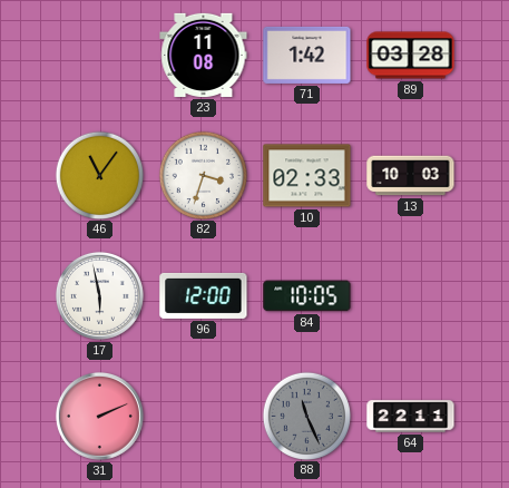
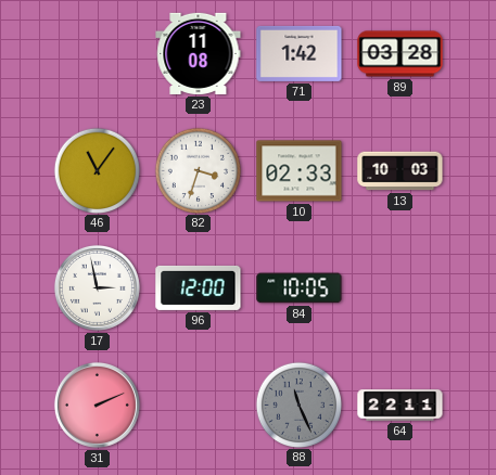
17: 5:58 -> 2:58
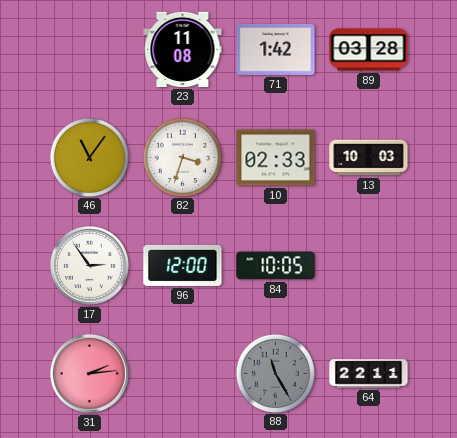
17: 2:58 -> 2:54
31: 2:11 -> 2:14
88: 11:26 -> 11:25
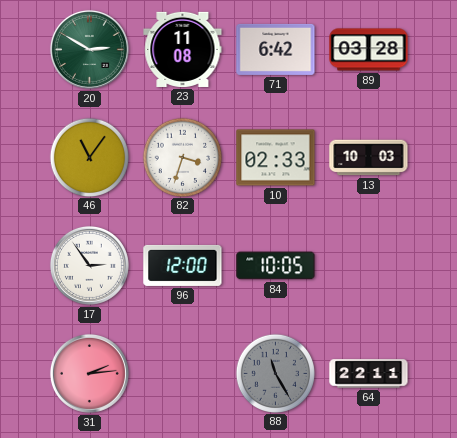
20: none -> 2:50
71: 1:42 -> 6:42
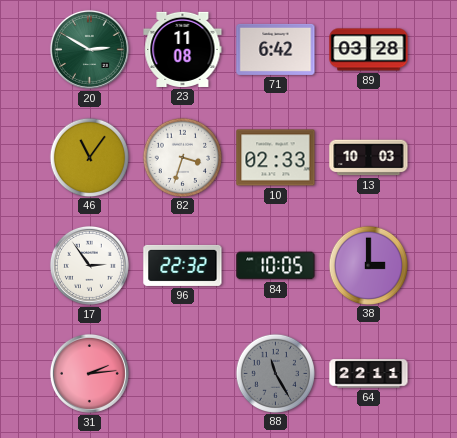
96: 12:00 -> 22:32
38: none -> 3:00
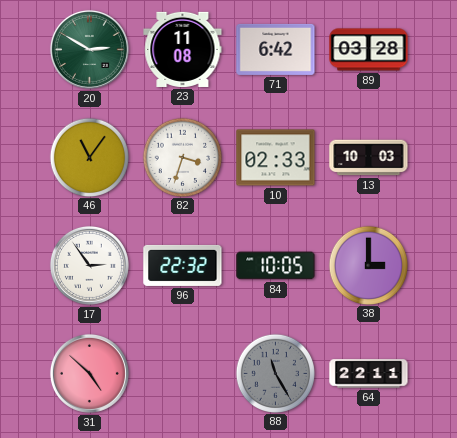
31: 2:14 -> 4:52
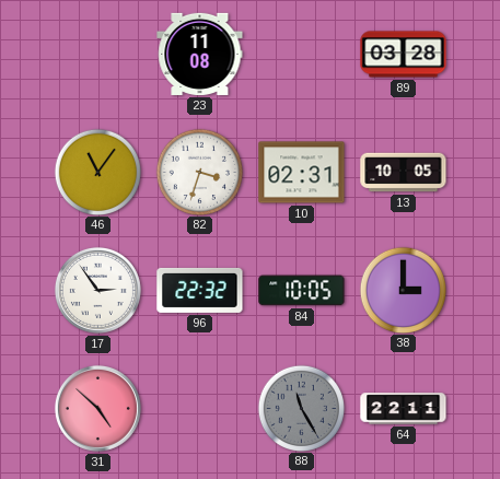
20: 2:50 -> none
71: 6:42 -> none
10: 02:33 -> 02:31
13: 10:03 -> 10:05
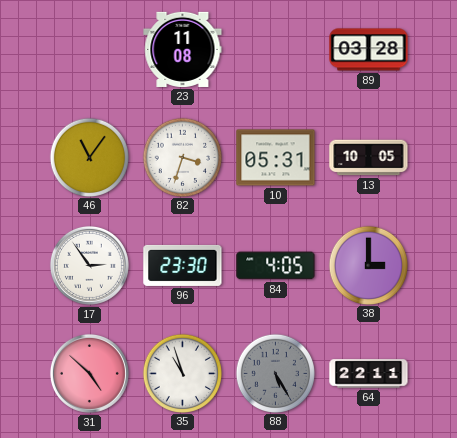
10: 02:31 -> 05:31
96: 22:32 -> 23:30
84: 10:05 -> 4:05
35: none -> 10:57
88: 11:25 -> 5:25
